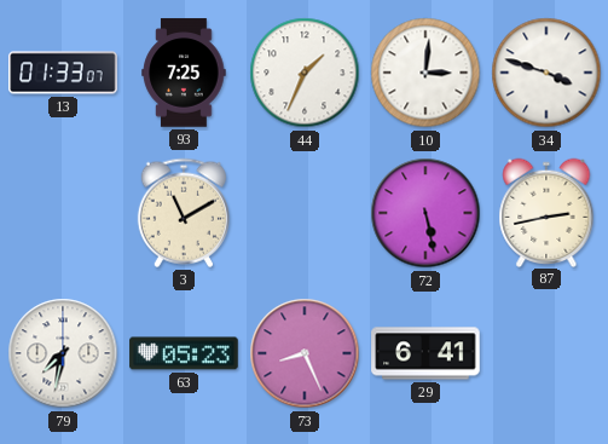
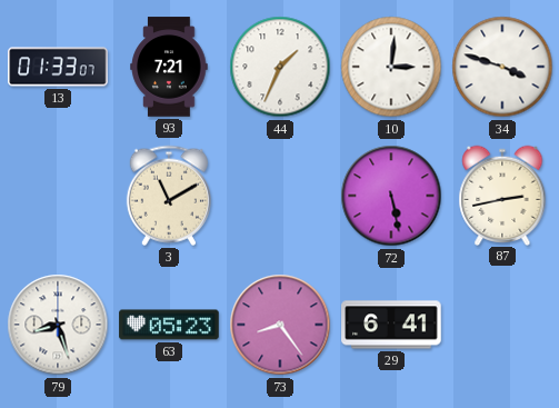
93: 7:25 -> 7:21
79: 7:32 -> 8:27
73: 8:26 -> 8:24
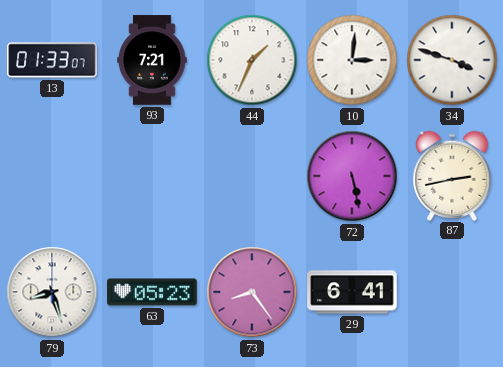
3: 11:10 -> none
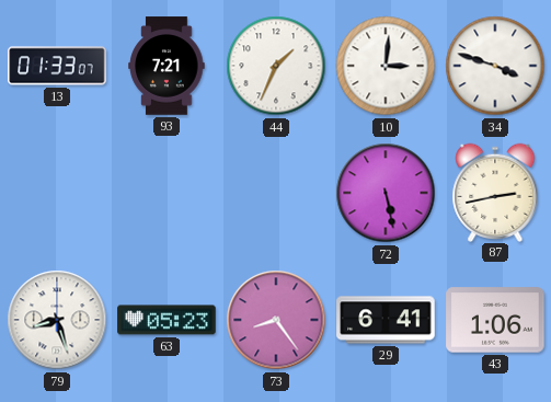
43: none -> 1:06
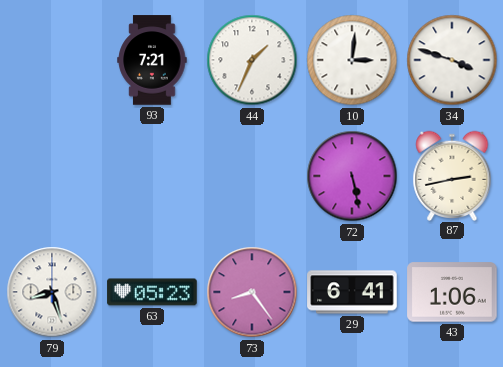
13: 01:33 -> none
